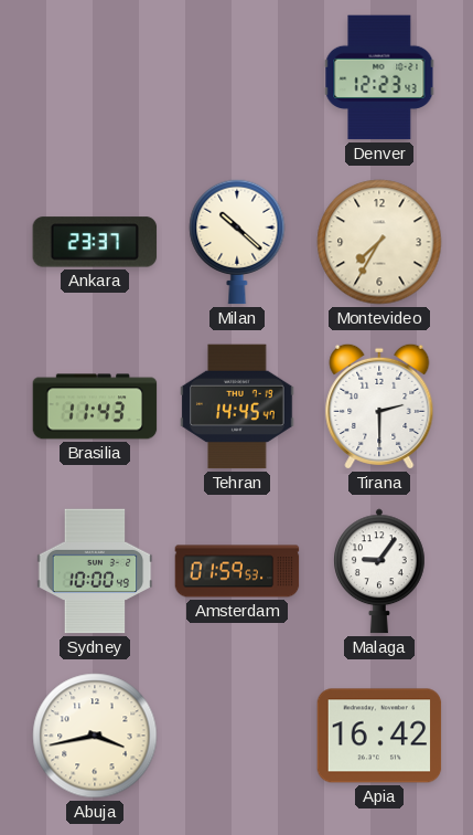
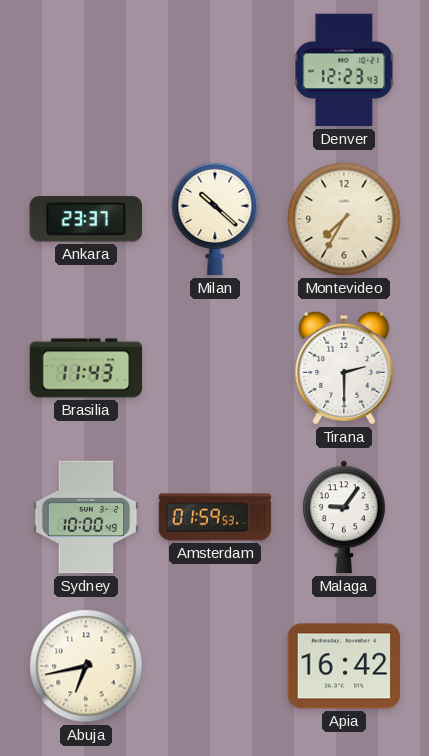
Tehran: 14:45 -> none
Abuja: 3:43 -> 6:43
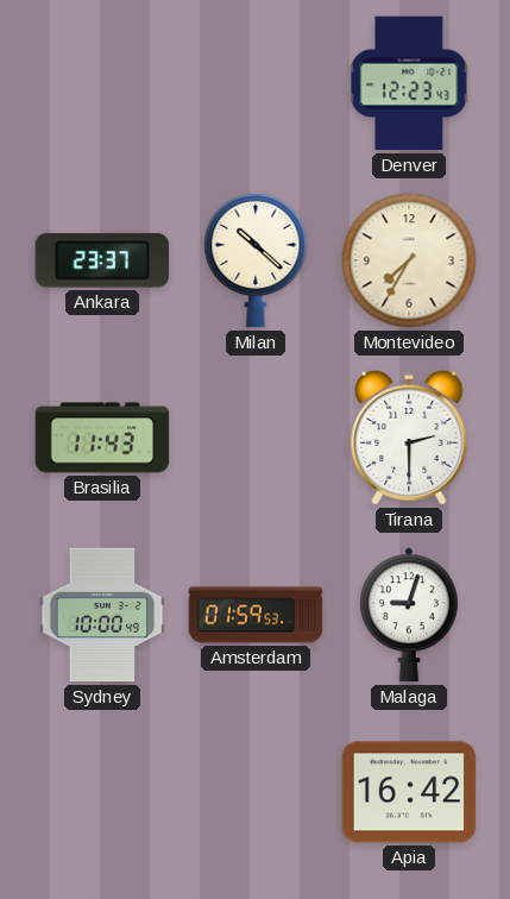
Malaga: 9:06 -> 9:03
Abuja: 6:43 -> none
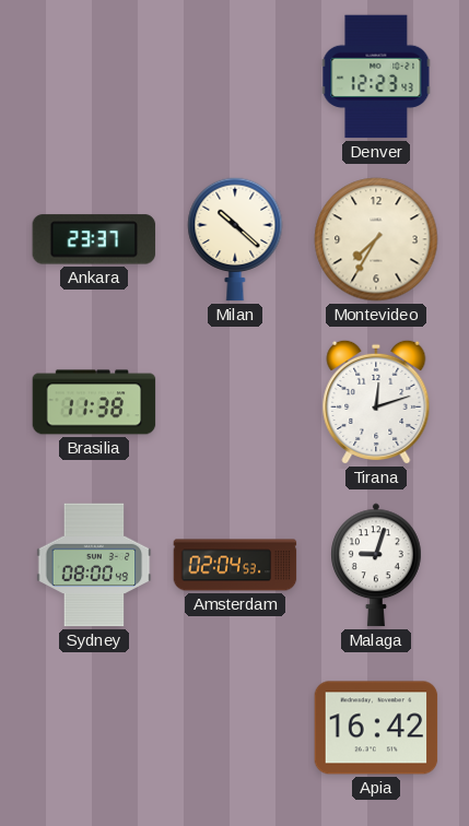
Brasilia: 11:43 -> 11:38
Tirana: 2:30 -> 12:12
Sydney: 10:00 -> 08:00
Amsterdam: 01:59 -> 02:04
